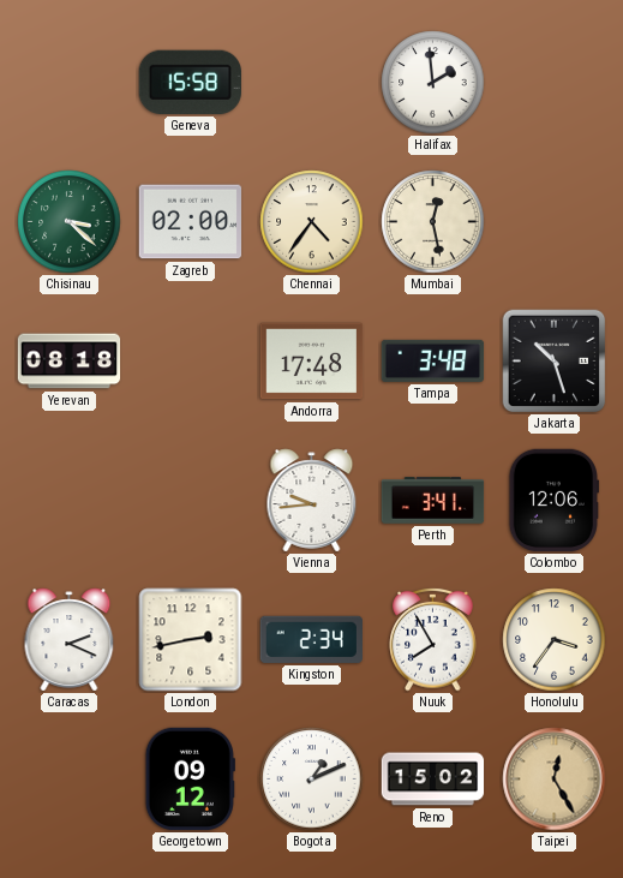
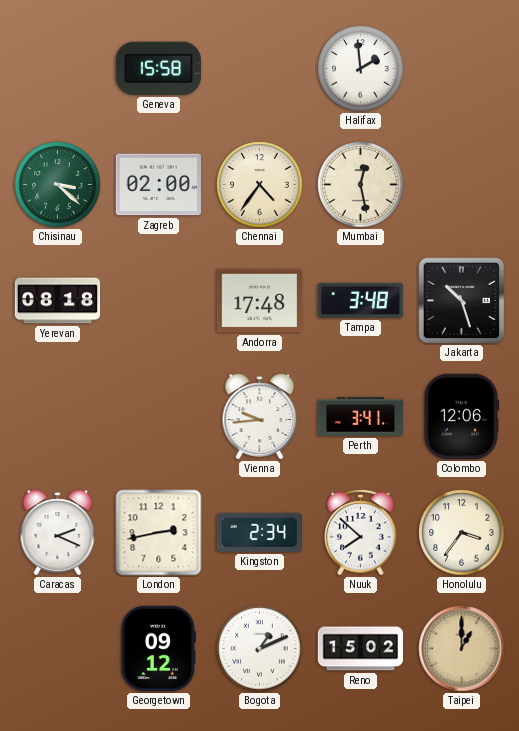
Nuuk: 7:55 -> 7:52
Taipei: 12:25 -> 1:00
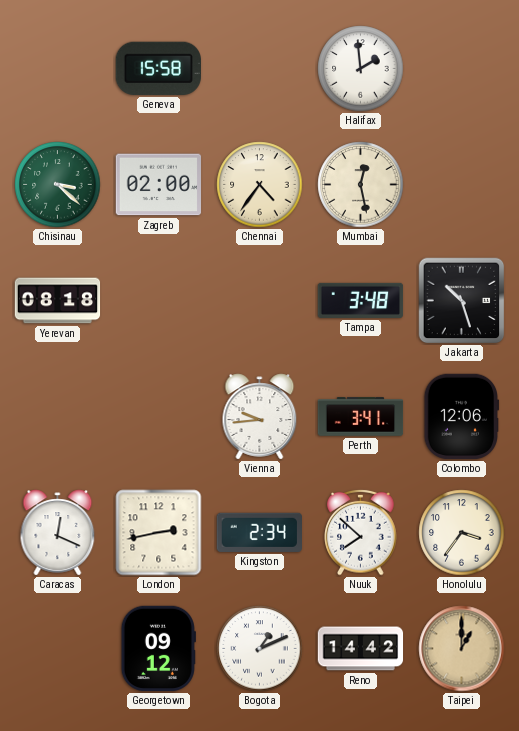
Andorra: 17:48 -> none
Caracas: 2:19 -> 12:19
Reno: 15:02 -> 14:42
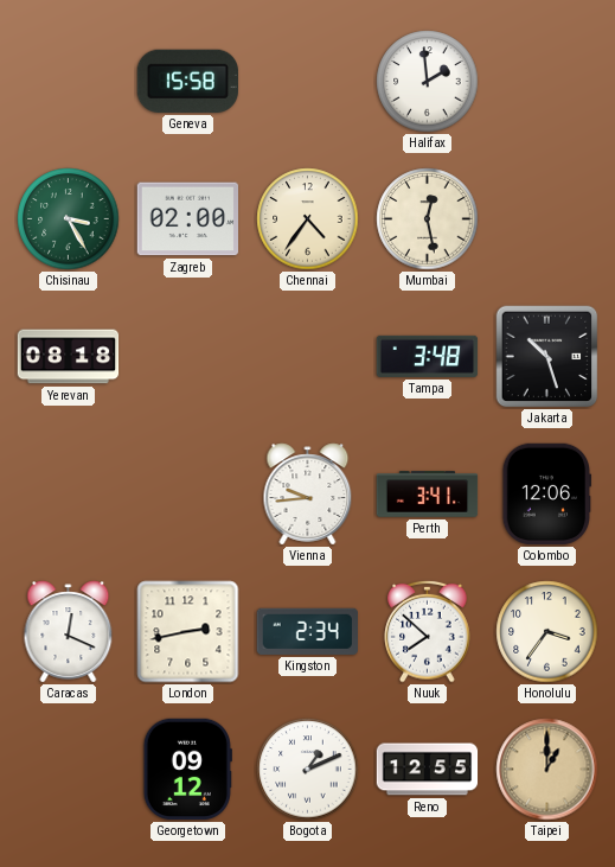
Chisinau: 3:22 -> 3:25
Reno: 14:42 -> 12:55
